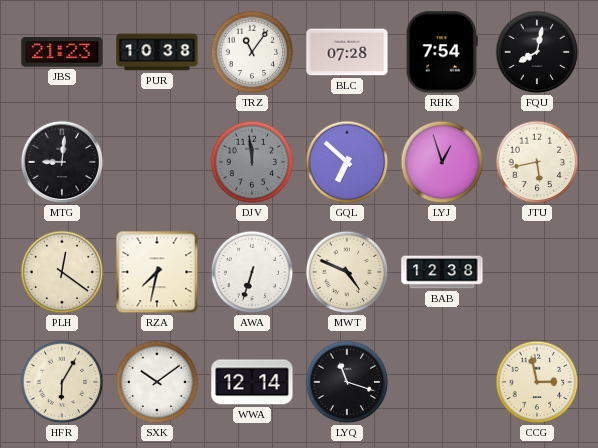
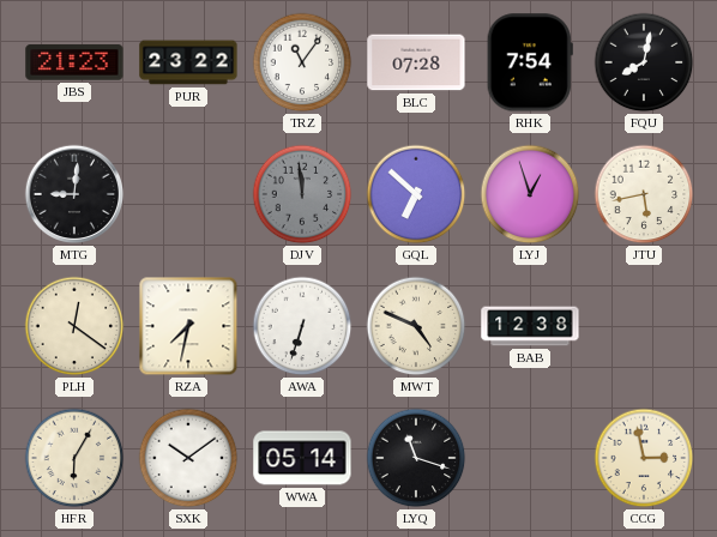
PUR: 10:38 -> 23:22
WWA: 12:14 -> 05:14
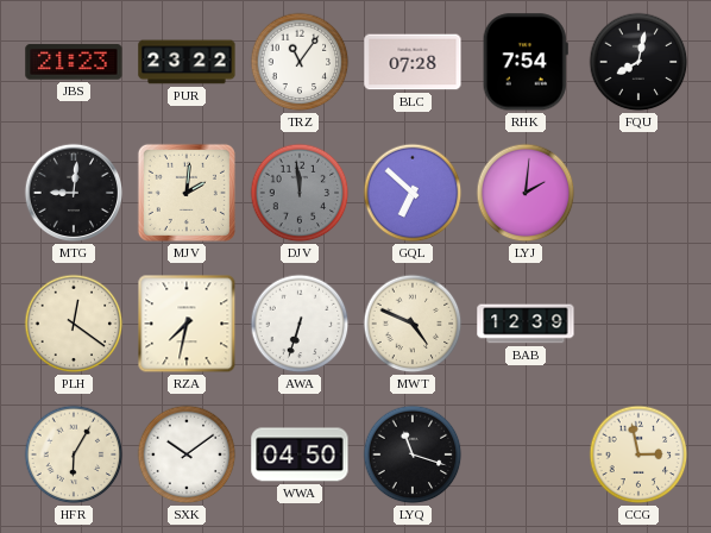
MJV: none -> 2:01
LYJ: 12:57 -> 2:01
JTU: 5:43 -> none
BAB: 12:38 -> 12:39
WWA: 05:14 -> 04:50
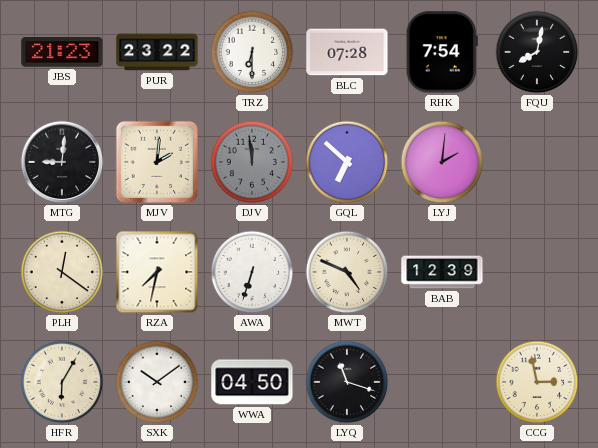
TRZ: 11:06 -> 6:30
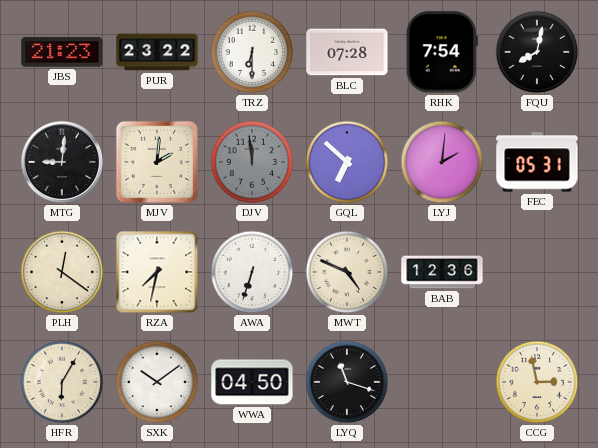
FEC: none -> 05:31
BAB: 12:39 -> 12:36
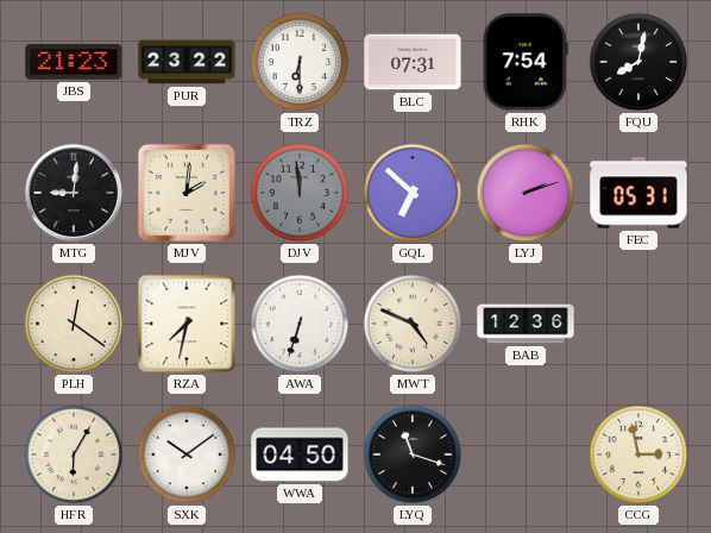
BLC: 07:28 -> 07:31
LYJ: 2:01 -> 2:12
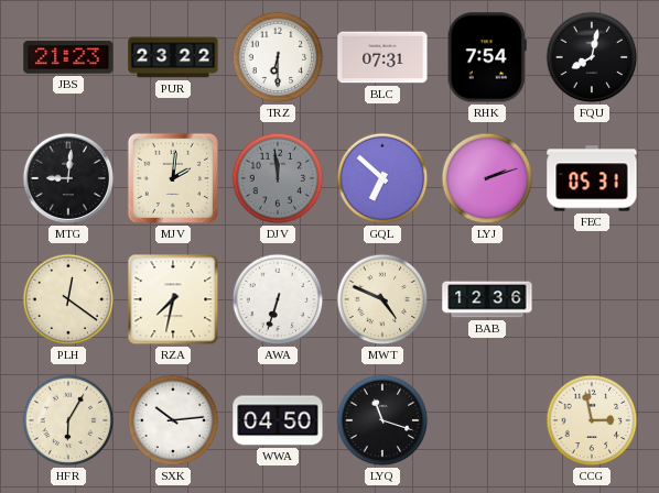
SXK: 10:09 -> 10:14
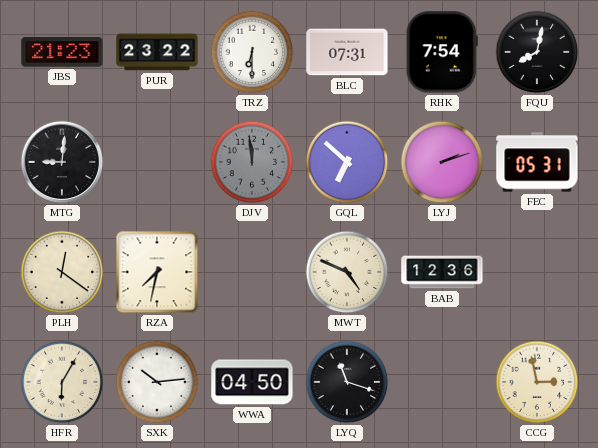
MJV: 2:01 -> none
AWA: 6:33 -> none
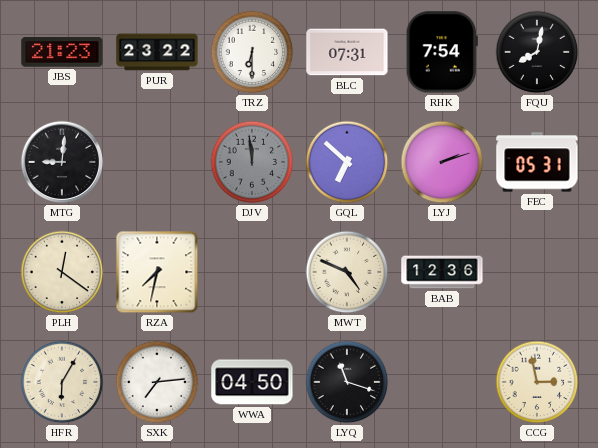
SXK: 10:14 -> 7:14
